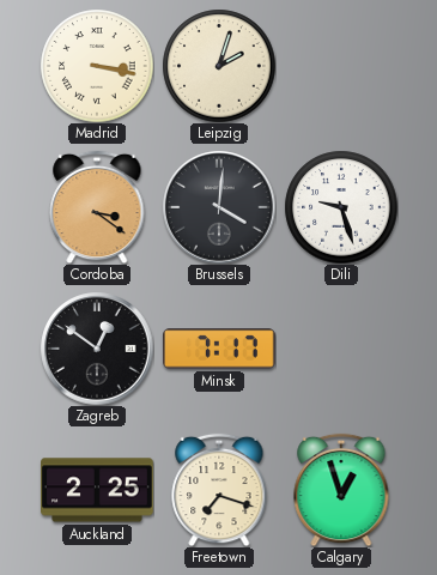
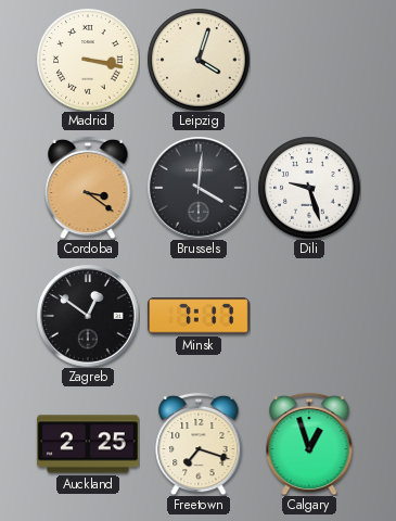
Leipzig: 2:03 -> 4:03
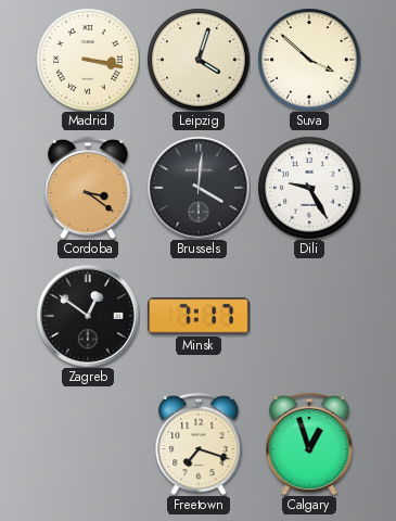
Suva: none -> 3:52
Dili: 9:27 -> 9:25
Auckland: 2:25 -> none
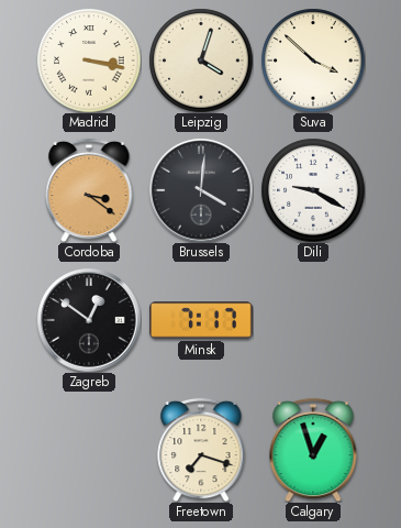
Dili: 9:25 -> 9:20
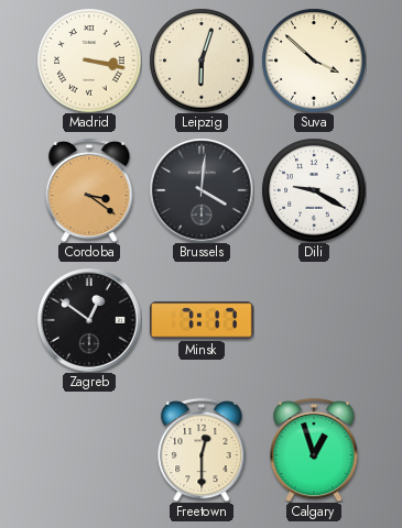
Leipzig: 4:03 -> 6:03
Freetown: 7:18 -> 12:30
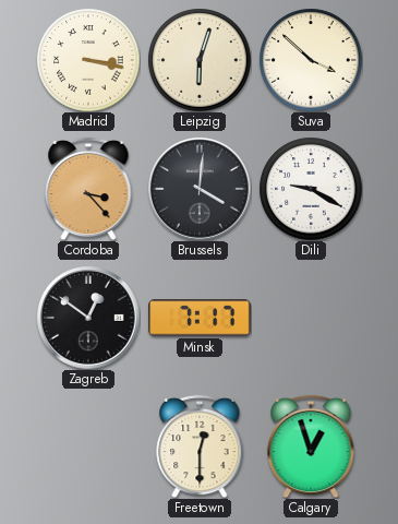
Cordoba: 3:21 -> 3:23
